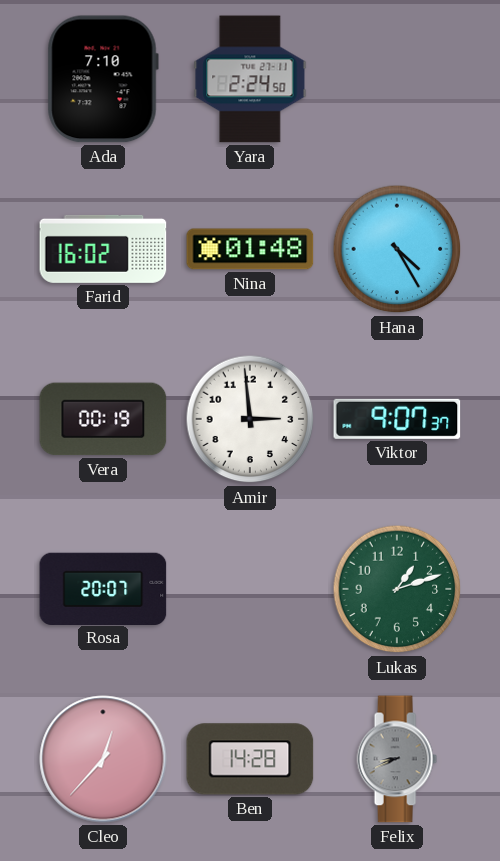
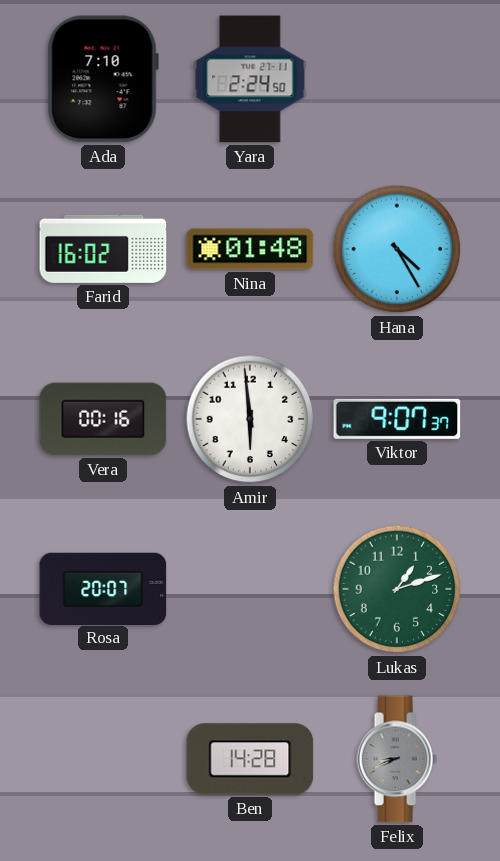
Vera: 00:19 -> 00:16
Amir: 2:59 -> 5:59
Cleo: 12:37 -> none
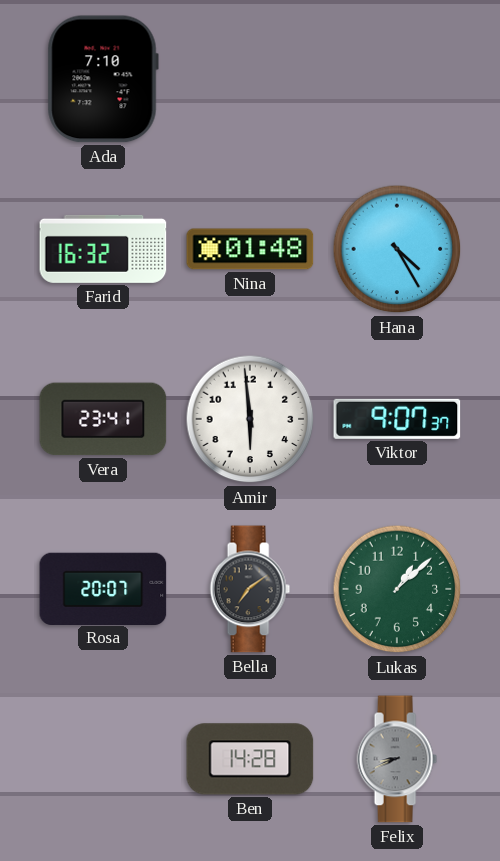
Yara: 2:24 -> none
Farid: 16:02 -> 16:32
Vera: 00:16 -> 23:41
Bella: none -> 7:09
Lukas: 1:12 -> 1:08
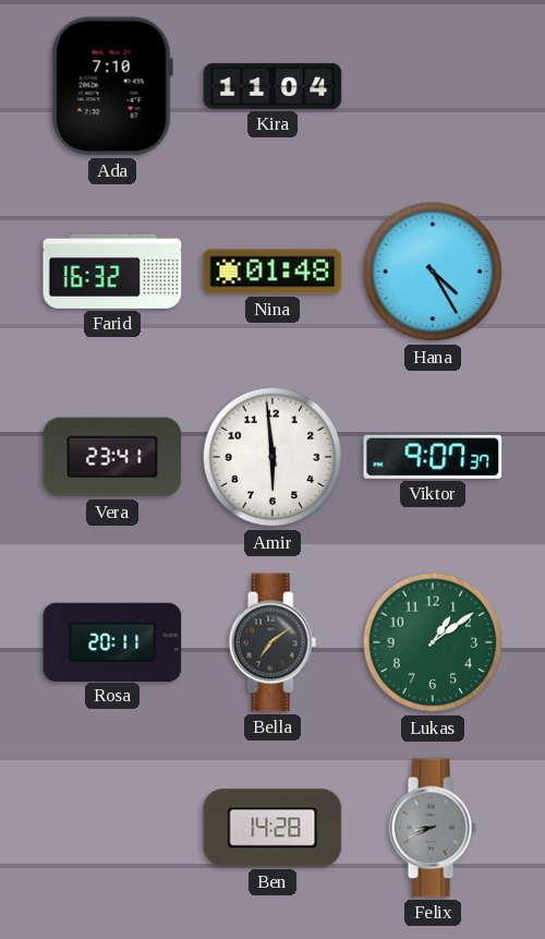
Kira: none -> 11:04
Rosa: 20:07 -> 20:11
Lukas: 1:08 -> 1:09
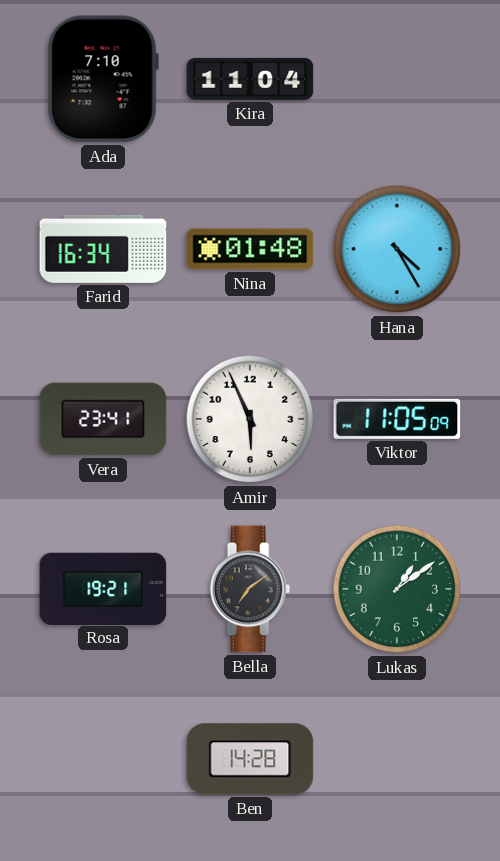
Farid: 16:32 -> 16:34
Amir: 5:59 -> 5:56
Viktor: 9:07 -> 11:05
Rosa: 20:11 -> 19:21
Felix: 8:41 -> none
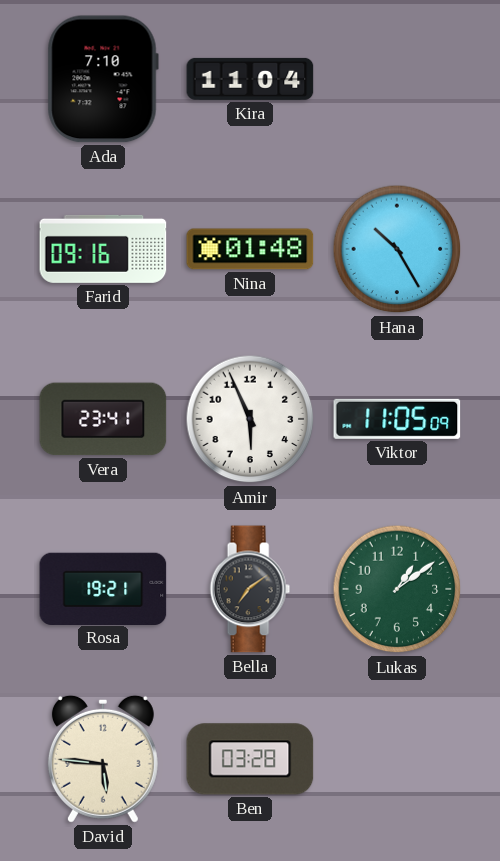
Farid: 16:34 -> 09:16
Hana: 4:25 -> 10:25
David: none -> 5:46
Ben: 14:28 -> 03:28
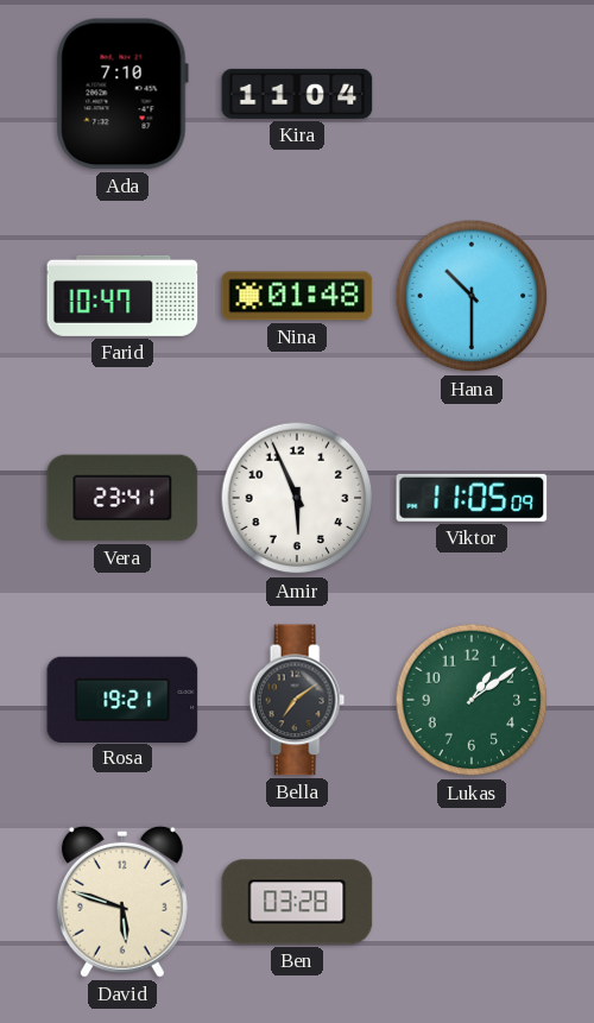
Farid: 09:16 -> 10:47
Hana: 10:25 -> 10:30
David: 5:46 -> 5:48
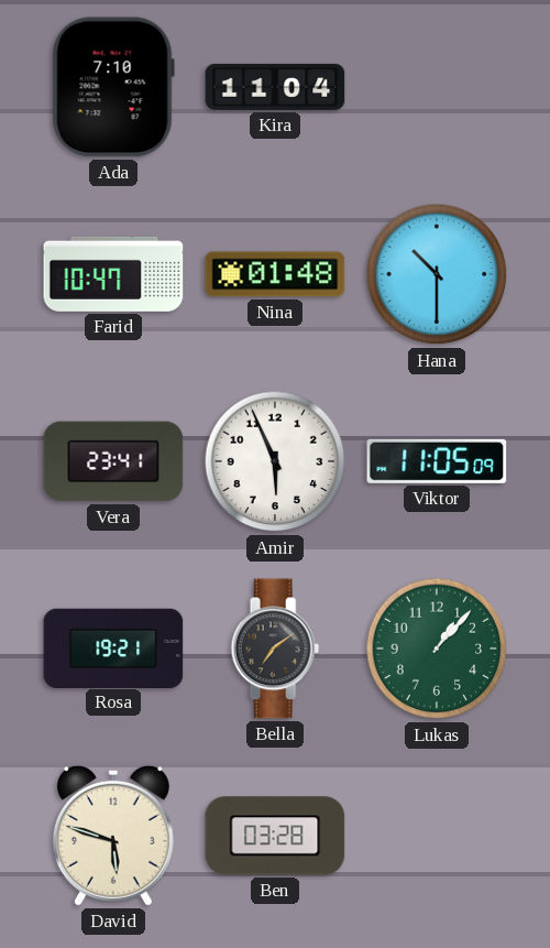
Lukas: 1:09 -> 1:07
